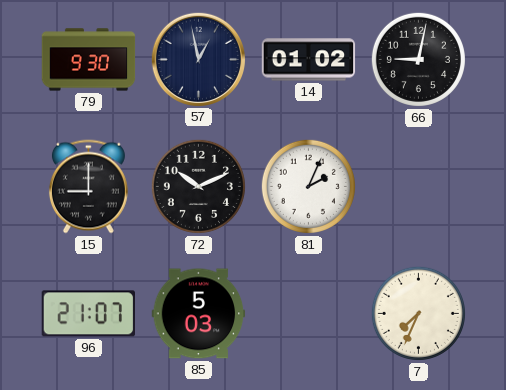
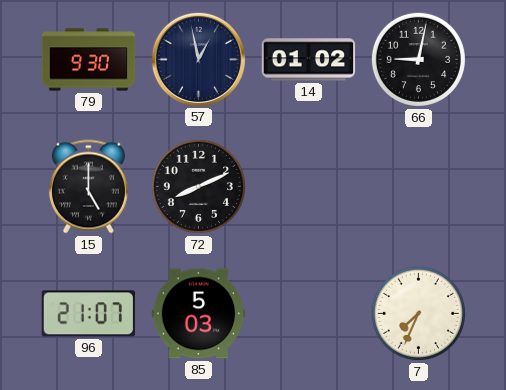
15: 9:00 -> 5:00
72: 10:11 -> 8:11
81: 2:04 -> none
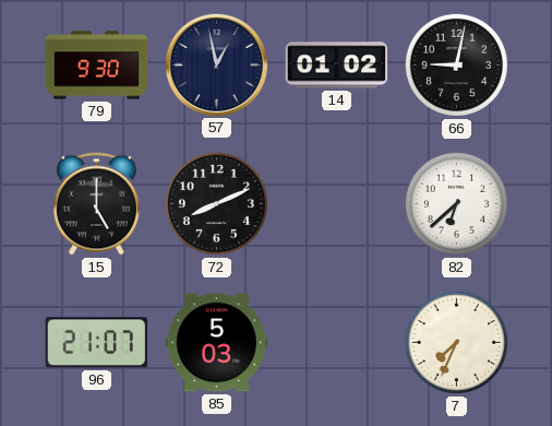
82: none -> 6:38
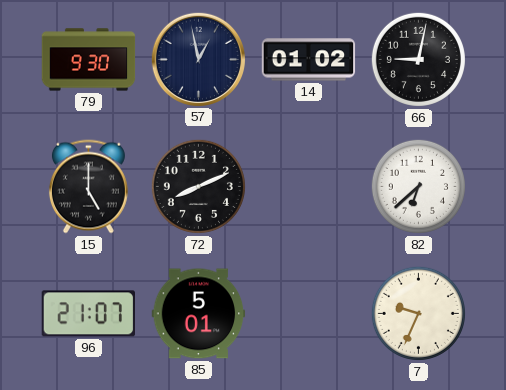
85: 5:03 -> 5:01
7: 7:34 -> 9:34
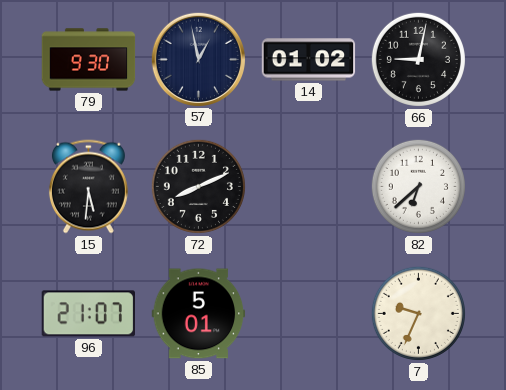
15: 5:00 -> 5:31
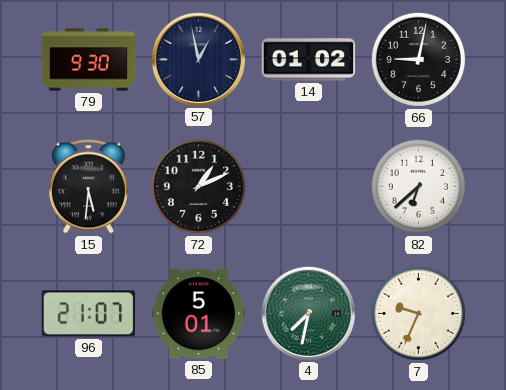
72: 8:11 -> 1:11
4: none -> 7:32
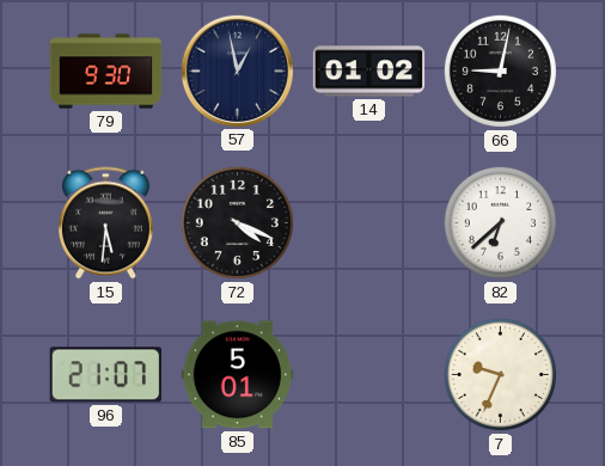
72: 1:11 -> 4:19
4: 7:32 -> none
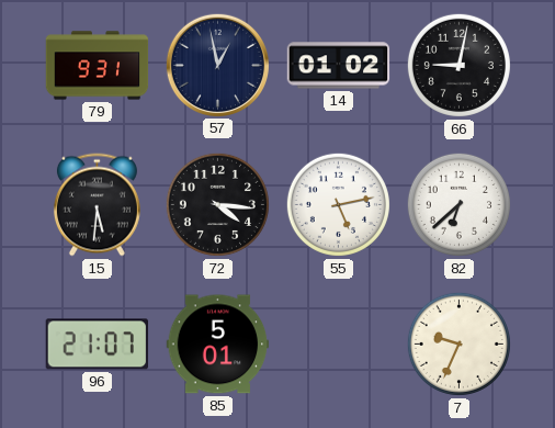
79: 9:30 -> 9:31
72: 4:19 -> 4:16
55: none -> 5:13
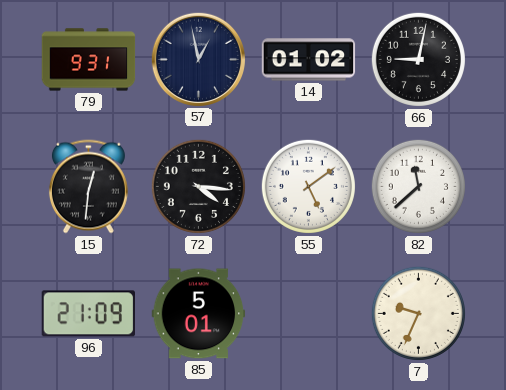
15: 5:31 -> 12:31
55: 5:13 -> 5:09
82: 6:38 -> 11:38
96: 21:07 -> 21:09
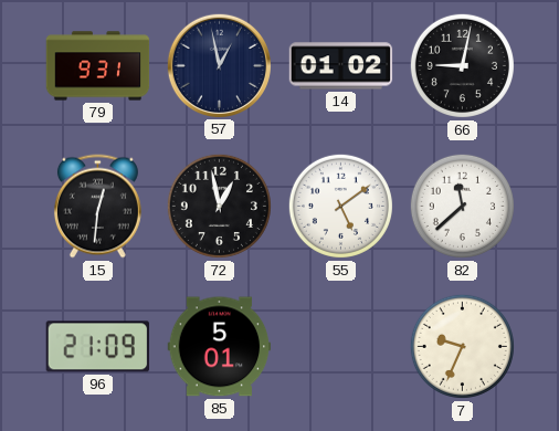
72: 4:16 -> 12:58
